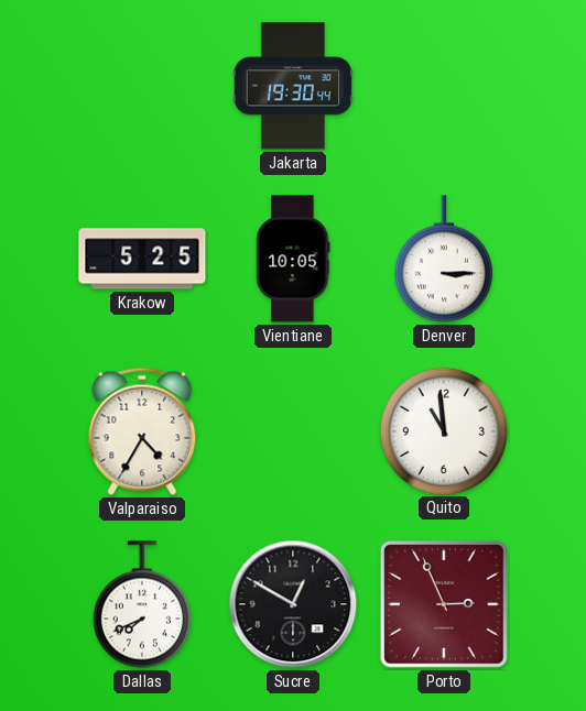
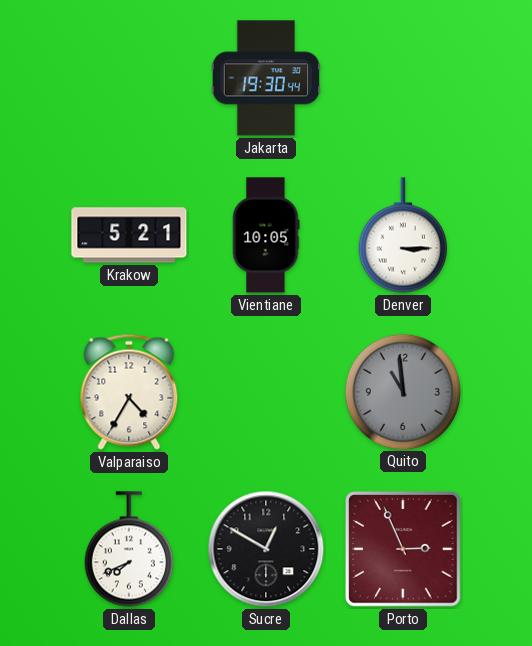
Krakow: 5:25 -> 5:21
Quito dial: white -> grey
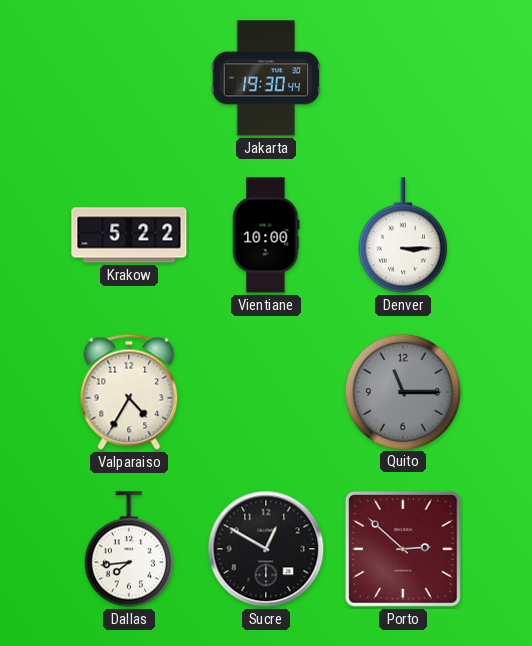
Krakow: 5:21 -> 5:22
Vientiane: 10:05 -> 10:00
Quito: 10:59 -> 11:15
Dallas: 7:41 -> 7:44
Porto: 2:56 -> 2:52
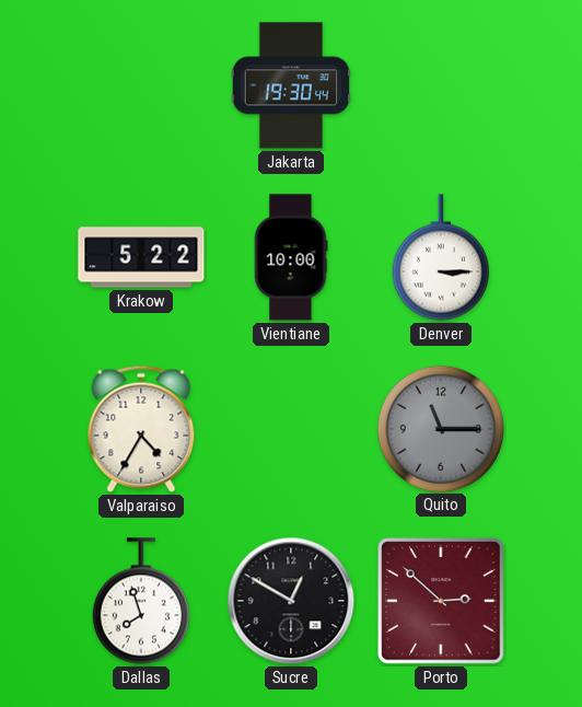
Dallas: 7:44 -> 7:57
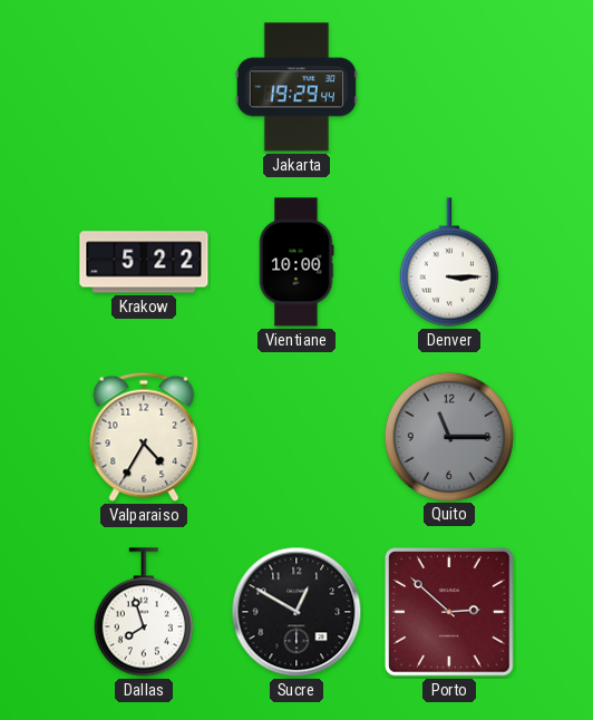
Jakarta: 19:30 -> 19:29
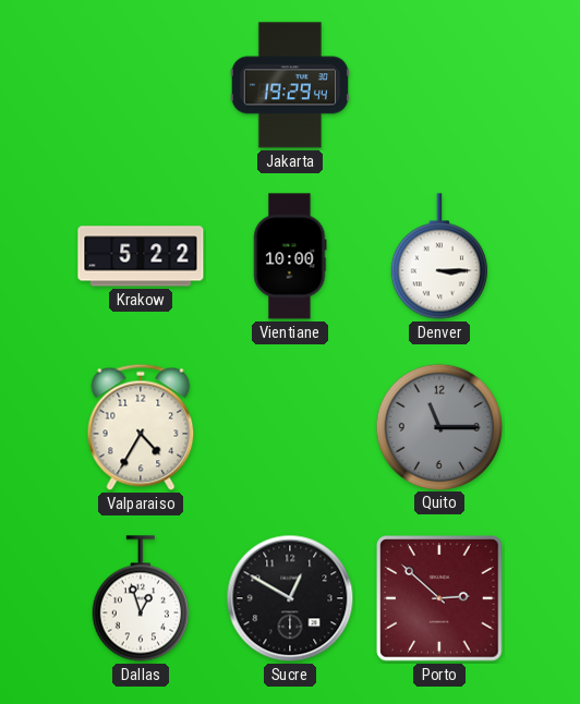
Dallas: 7:57 -> 12:57
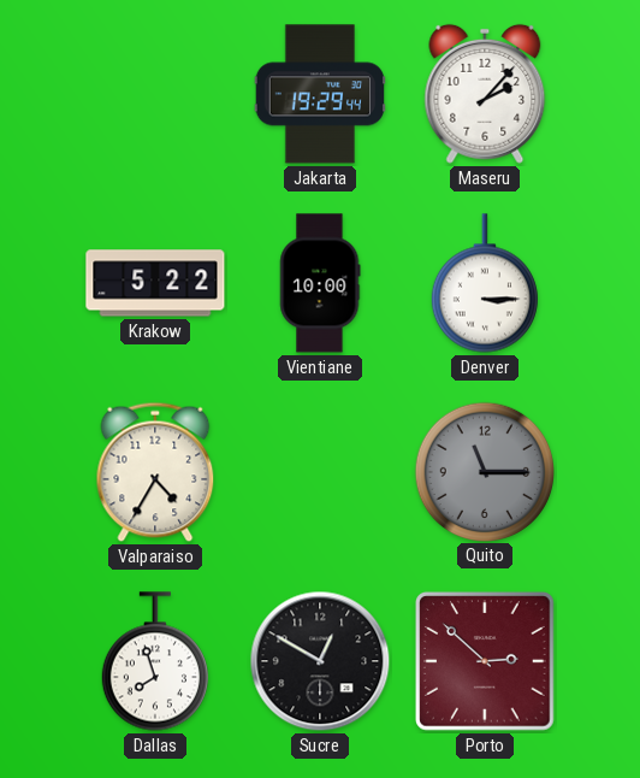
Maseru: none -> 2:07
Dallas: 12:57 -> 7:57
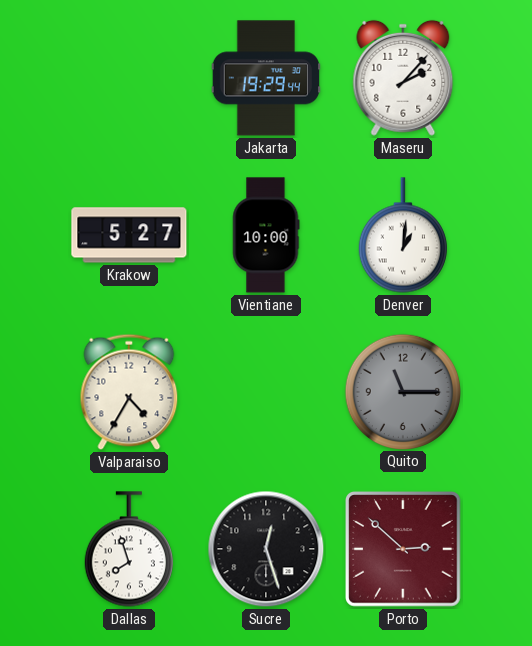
Krakow: 5:22 -> 5:27
Denver: 3:15 -> 1:01
Sucre: 12:50 -> 12:27
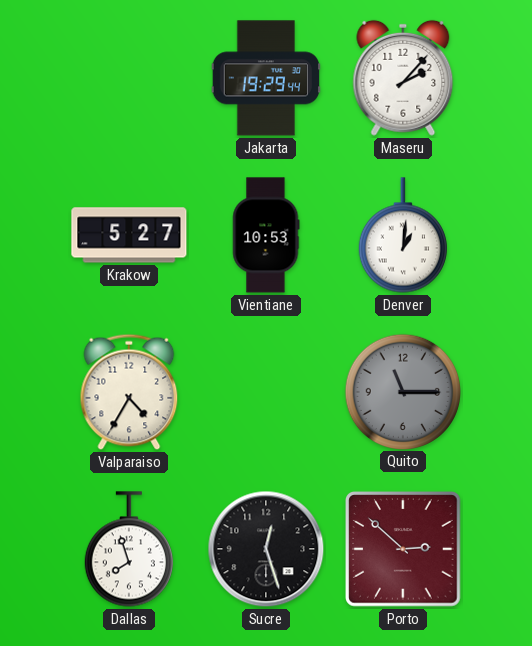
Vientiane: 10:00 -> 10:53
